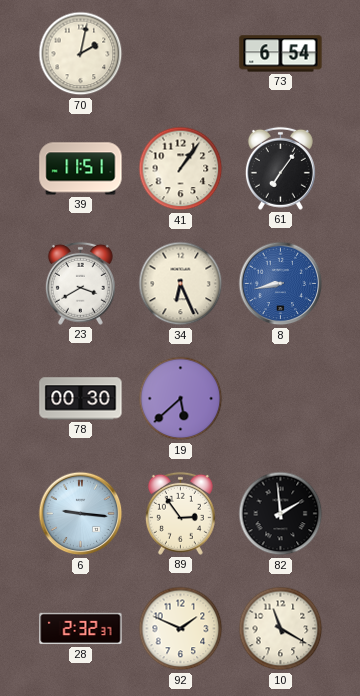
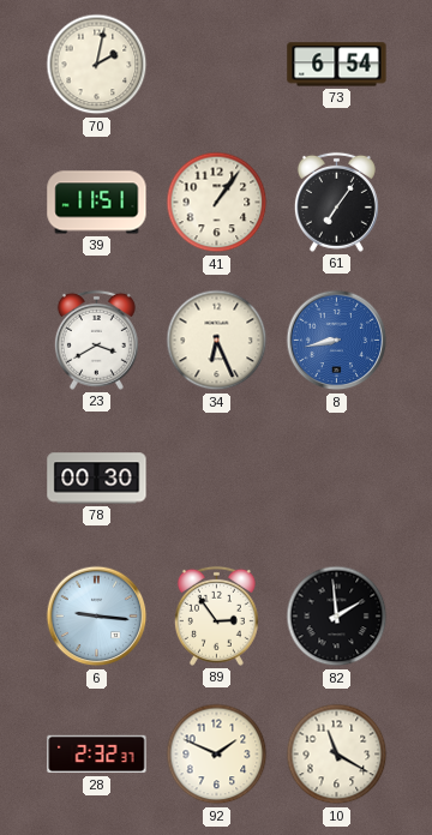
19: 5:38 -> none
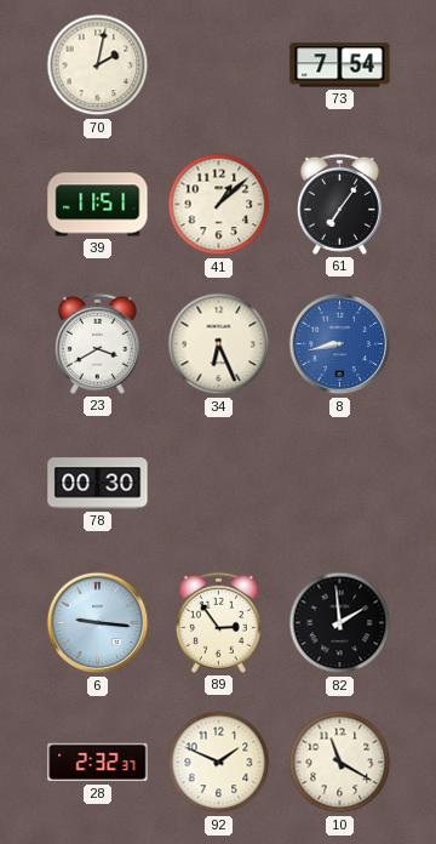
73: 6:54 -> 7:54
41: 1:06 -> 1:08
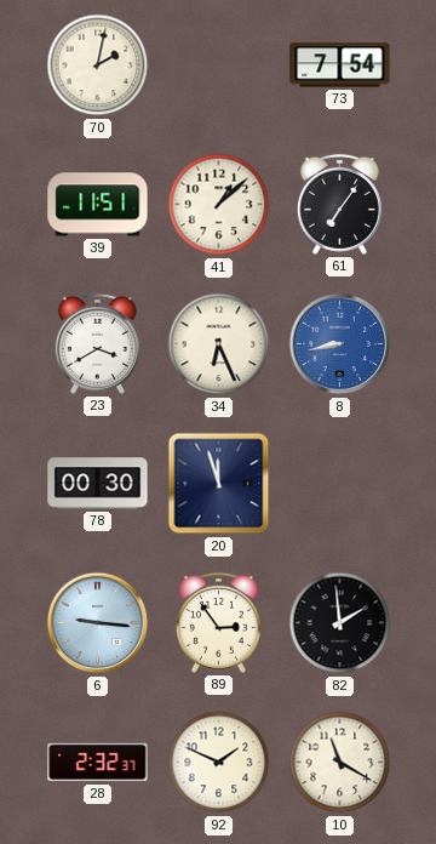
20: none -> 11:57
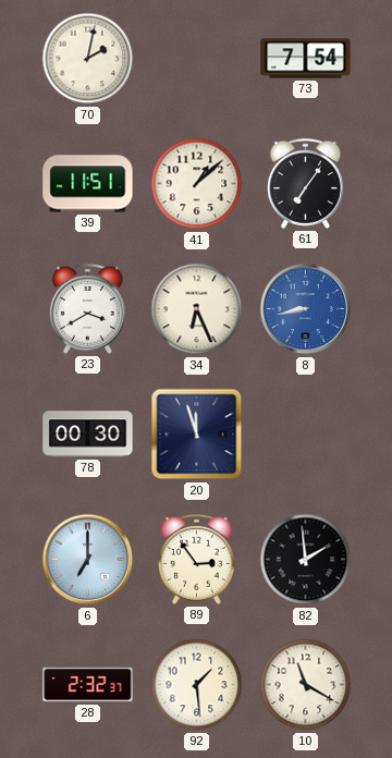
6: 9:16 -> 7:00
92: 1:49 -> 1:29
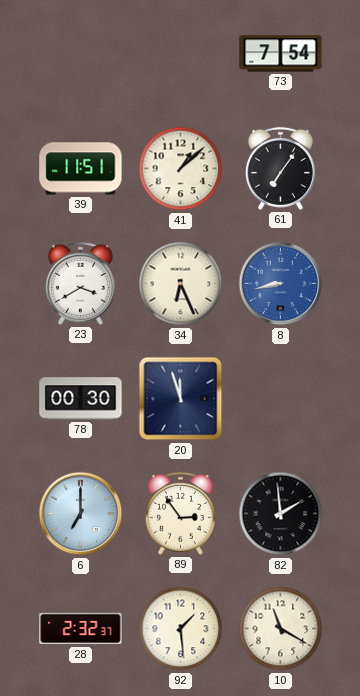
70: 2:02 -> none
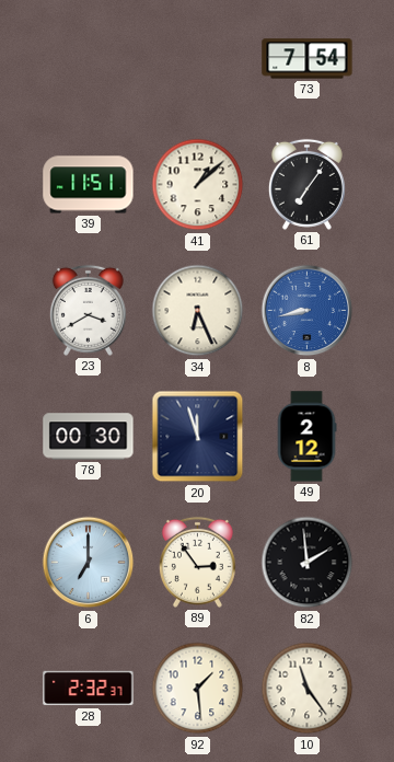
49: none -> 2:12
10: 11:20 -> 11:24
